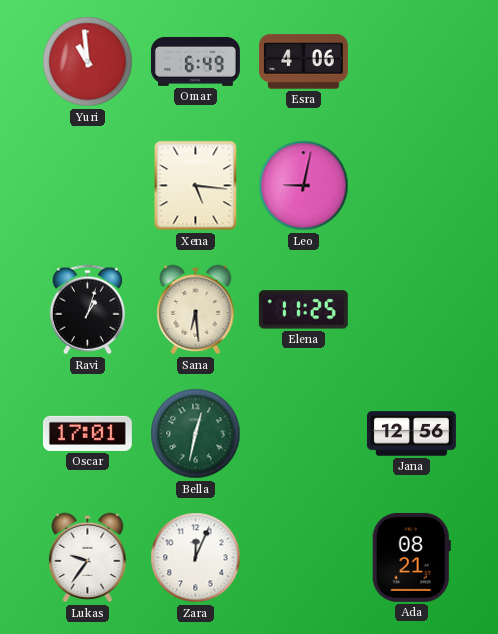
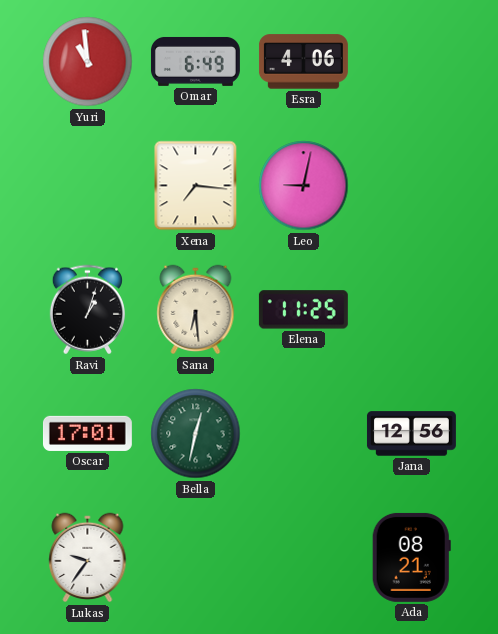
Xena: 5:16 -> 7:16
Zara: 12:04 -> none
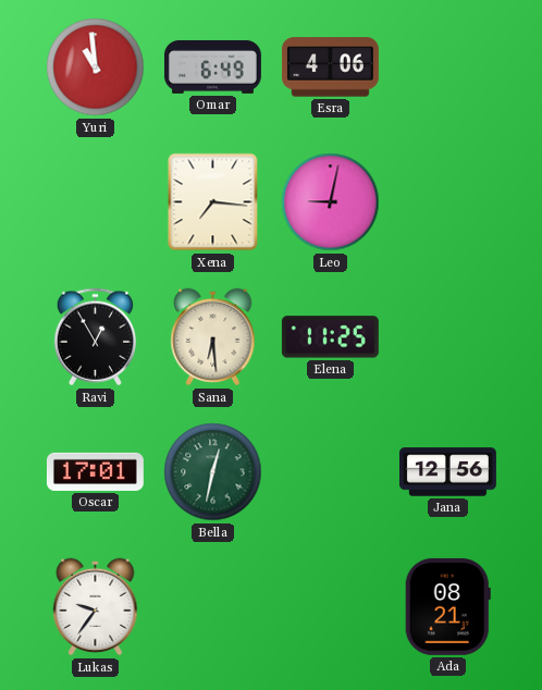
Ravi: 1:03 -> 12:55
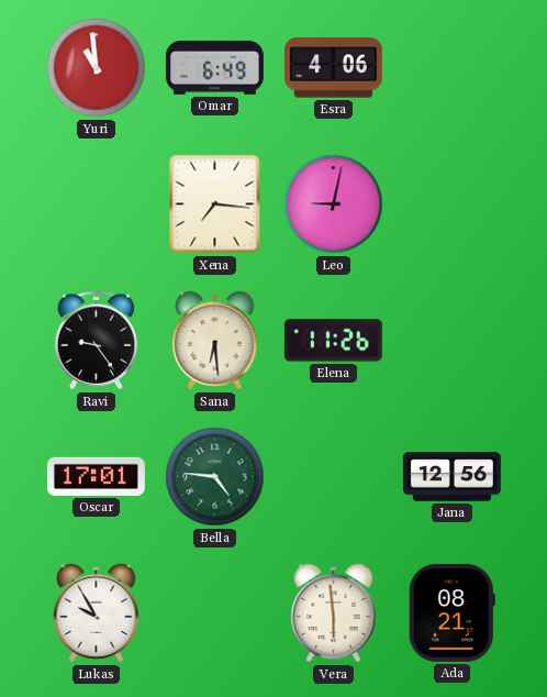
Ravi: 12:55 -> 9:24
Elena: 11:25 -> 11:26
Bella: 12:32 -> 4:46
Lukas: 9:36 -> 9:55
Vera: none -> 5:59
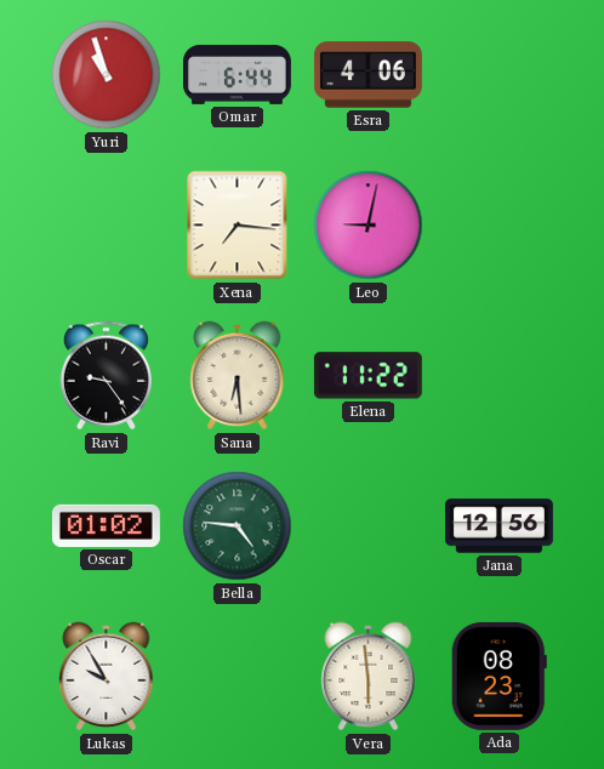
Yuri: 10:59 -> 10:57
Omar: 6:49 -> 6:44
Elena: 11:26 -> 11:22
Oscar: 17:01 -> 01:02
Ada: 08:21 -> 08:23
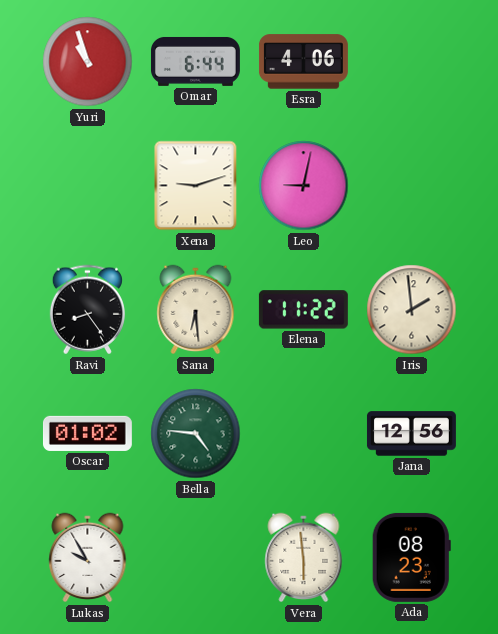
Xena: 7:16 -> 9:12
Ravi: 9:24 -> 8:24
Iris: none -> 1:59
